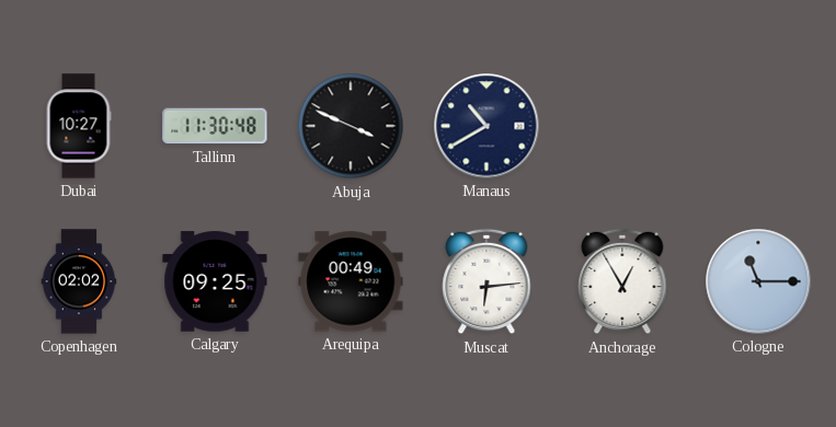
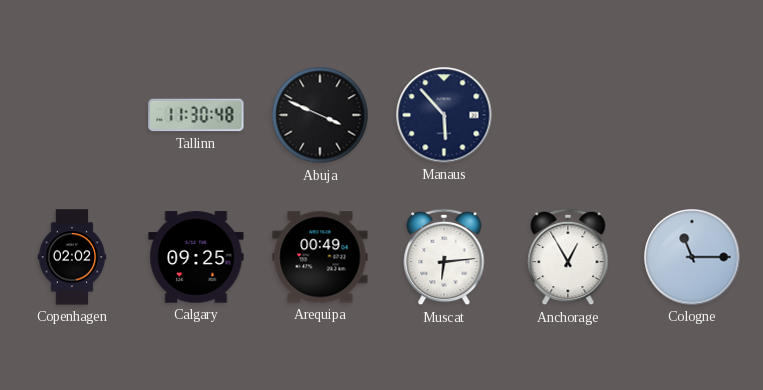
Dubai: 10:27 -> none
Manaus: 10:40 -> 5:53
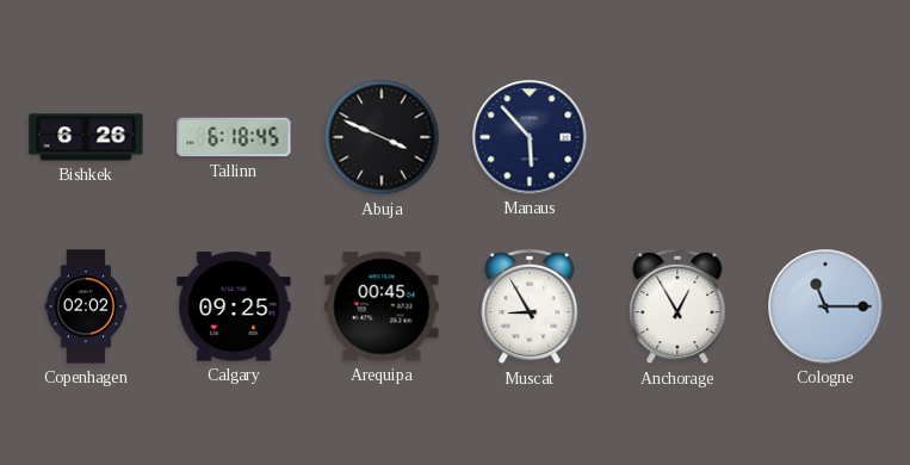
Bishkek: none -> 6:26
Tallinn: 11:30 -> 6:18
Arequipa: 00:49 -> 00:45
Muscat: 6:14 -> 8:55
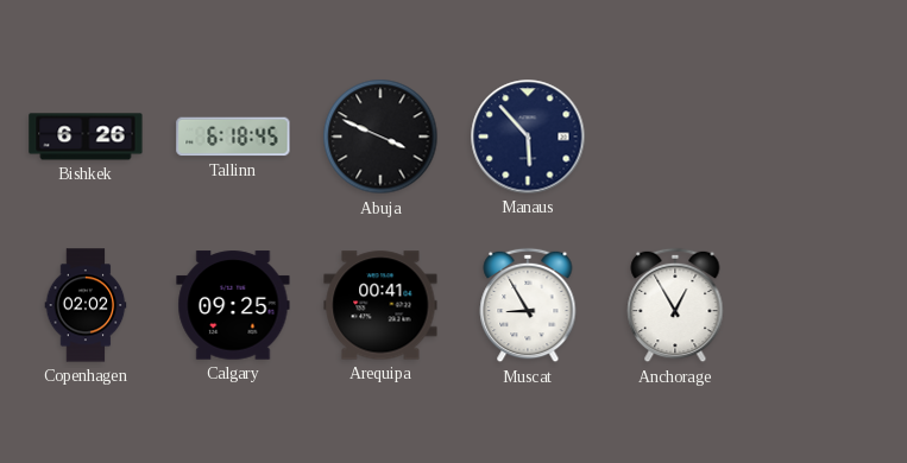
Arequipa: 00:45 -> 00:41
Cologne: 11:15 -> none
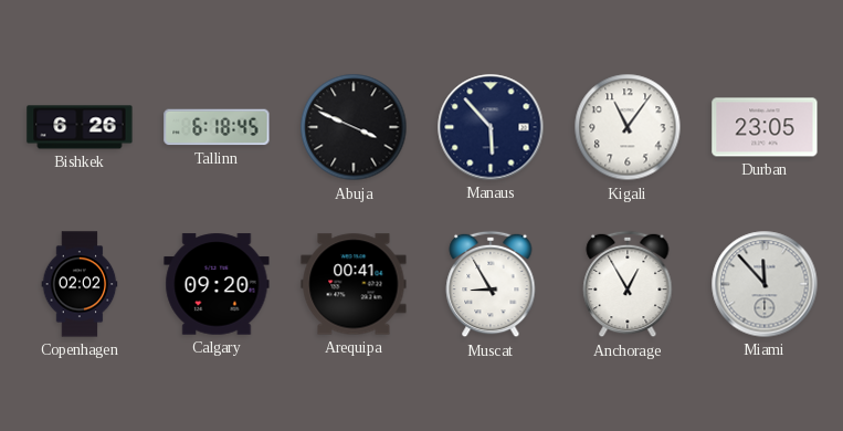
Kigali: none -> 11:06
Durban: none -> 23:05
Calgary: 09:25 -> 09:20
Miami: none -> 11:53
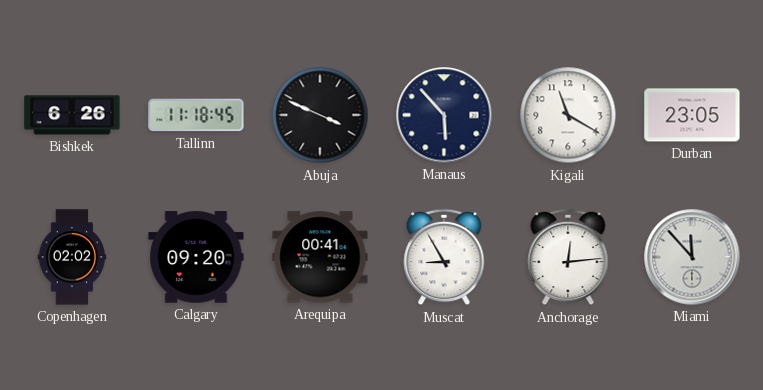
Tallinn: 6:18 -> 11:18
Kigali: 11:06 -> 11:20
Anchorage: 12:55 -> 12:14
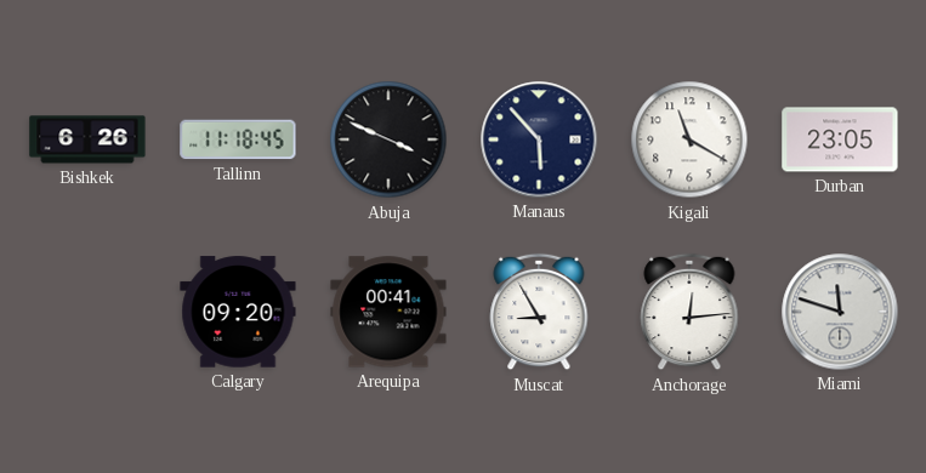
Copenhagen: 02:02 -> none
Miami: 11:53 -> 11:48
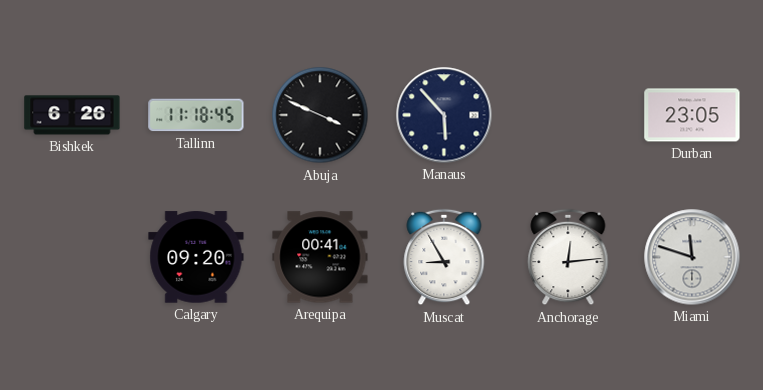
Kigali: 11:20 -> none
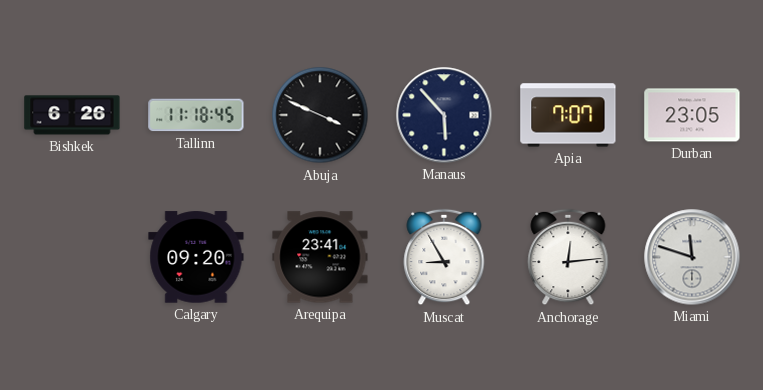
Apia: none -> 7:07
Arequipa: 00:41 -> 23:41
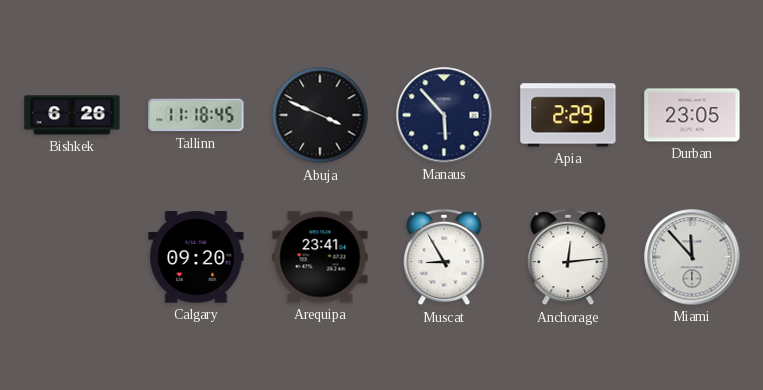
Apia: 7:07 -> 2:29
Miami: 11:48 -> 11:53
